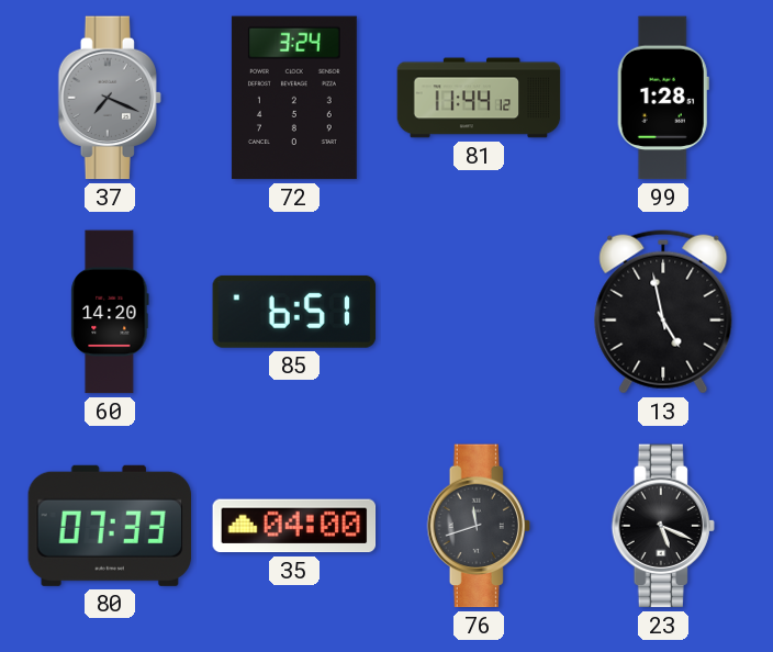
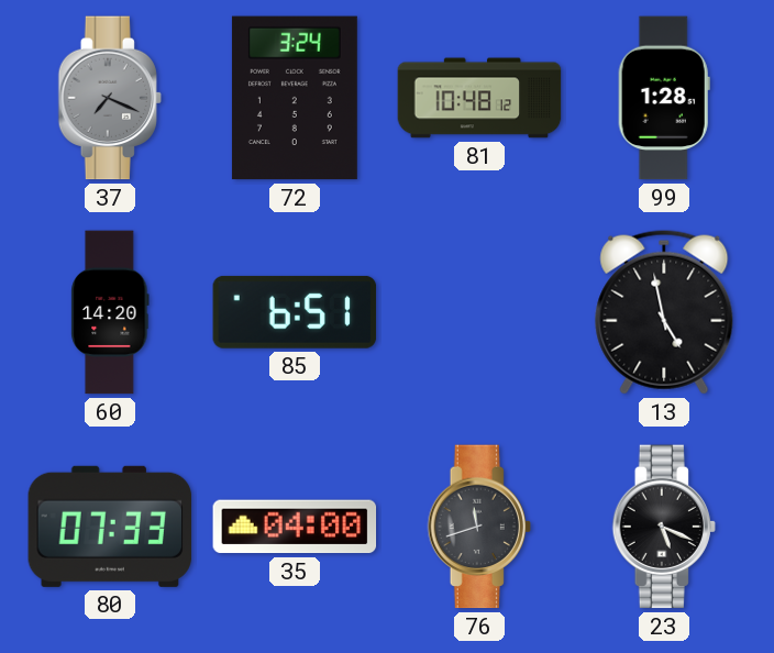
81: 11:44 -> 10:48
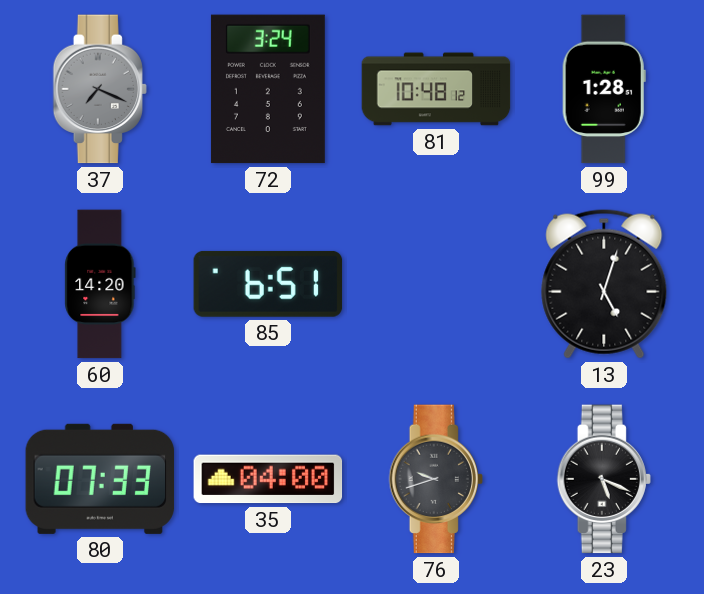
13: 4:58 -> 5:03
76: 11:42 -> 9:42
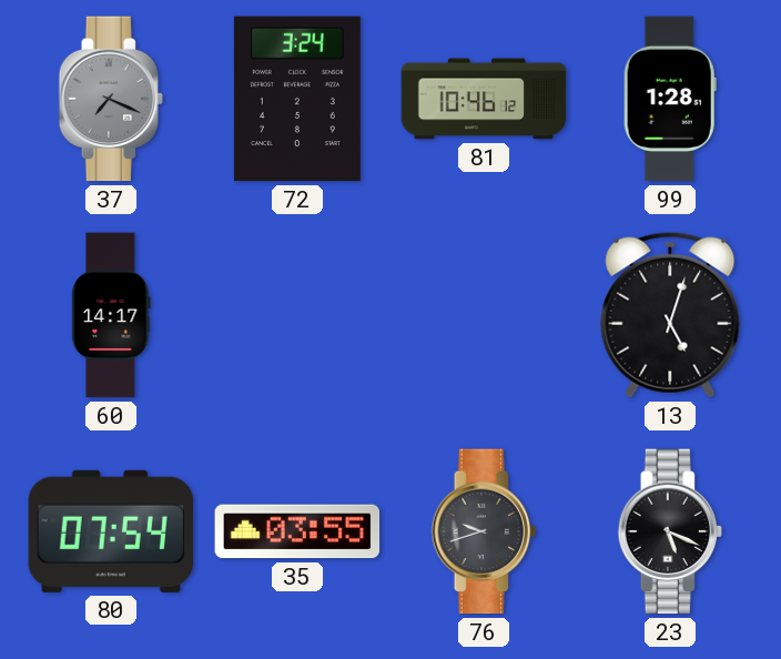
81: 10:48 -> 10:46
60: 14:20 -> 14:17
85: 6:51 -> none
80: 07:33 -> 07:54
35: 04:00 -> 03:55
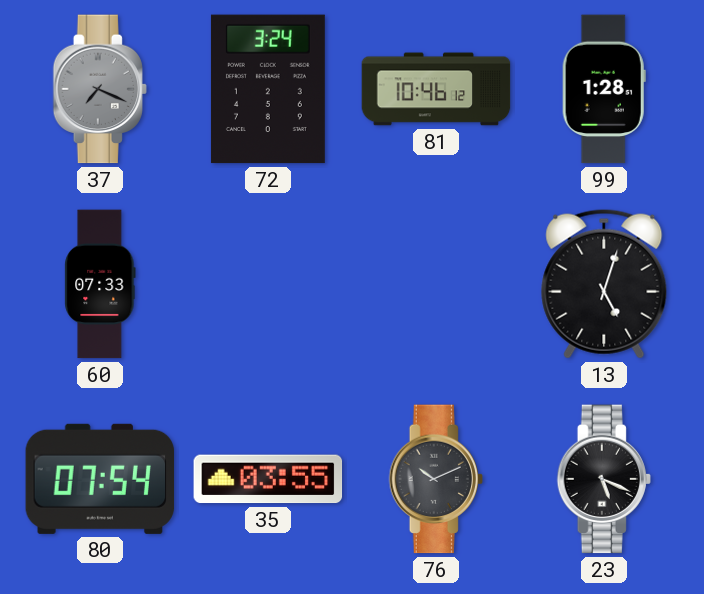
60: 14:17 -> 07:33
76: 9:42 -> 10:11
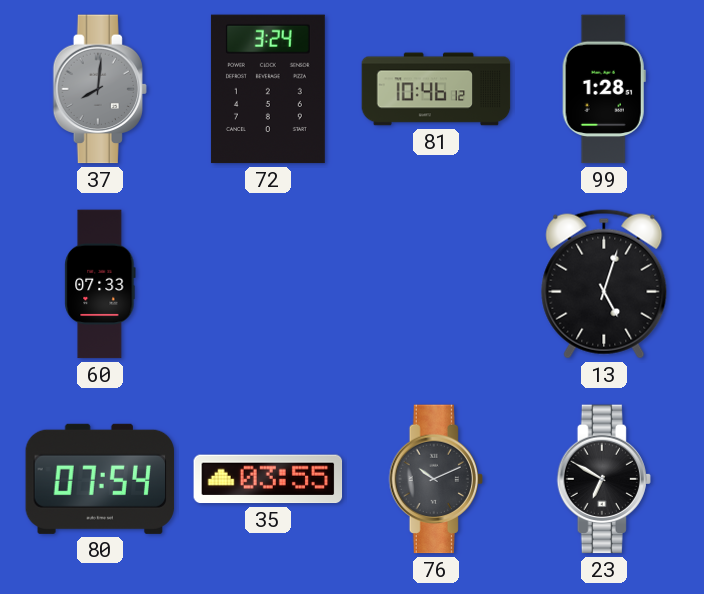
37: 7:19 -> 8:01
23: 5:19 -> 6:50
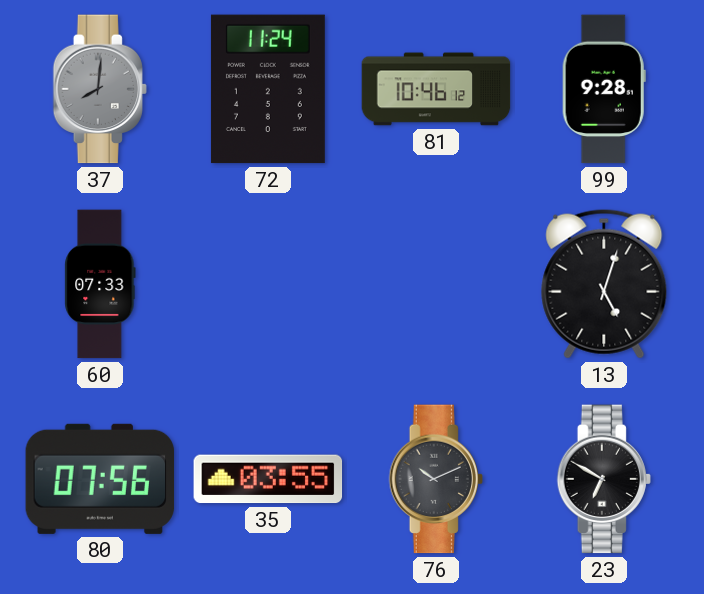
72: 3:24 -> 11:24
99: 1:28 -> 9:28
80: 07:54 -> 07:56
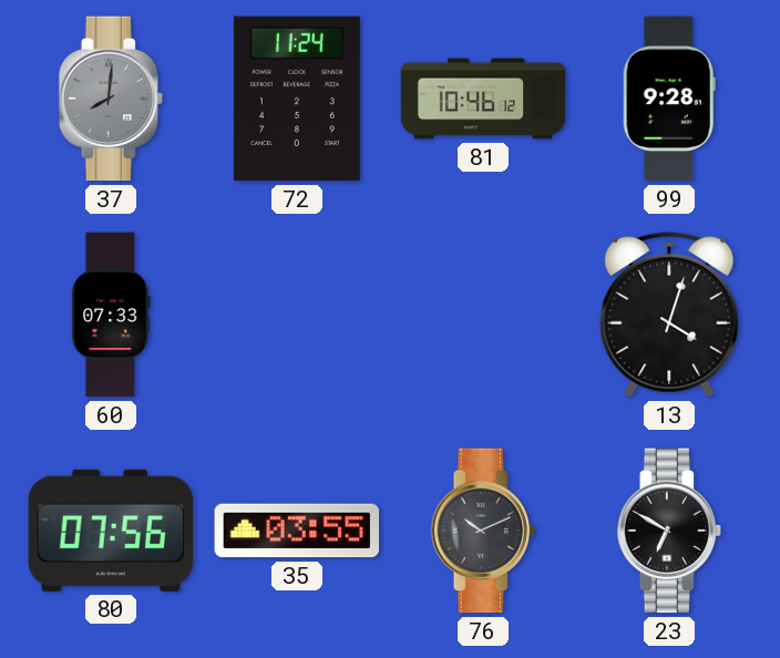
13: 5:03 -> 4:03
